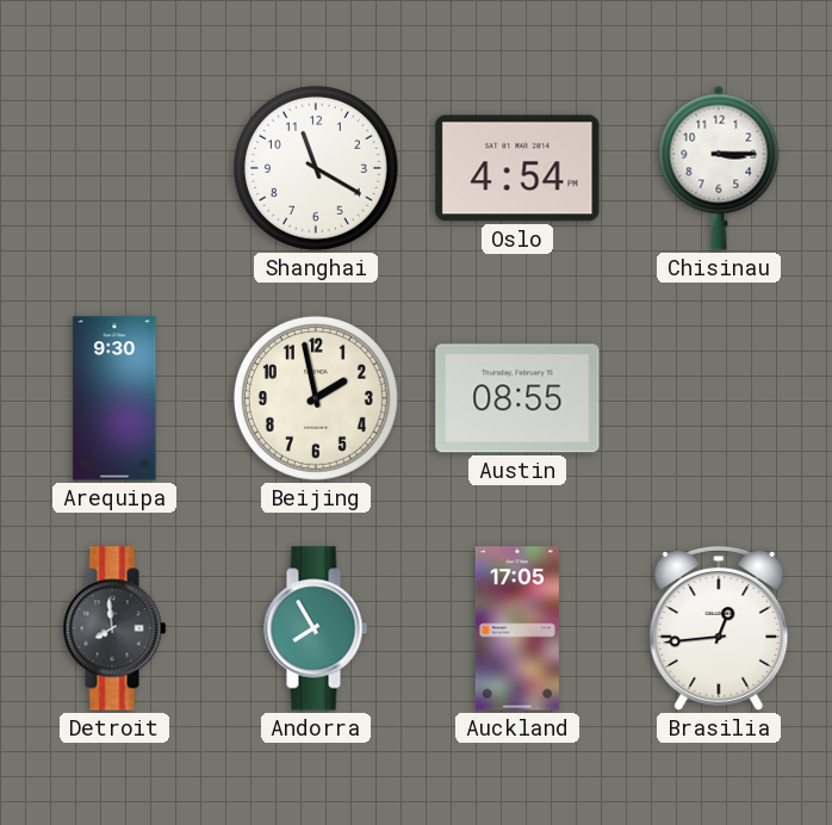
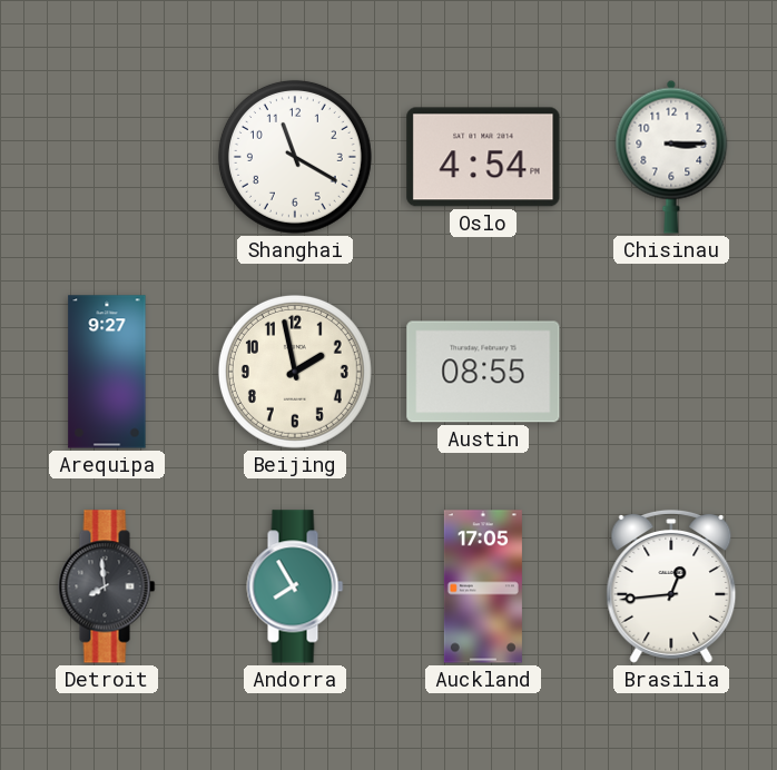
Arequipa: 9:30 -> 9:27
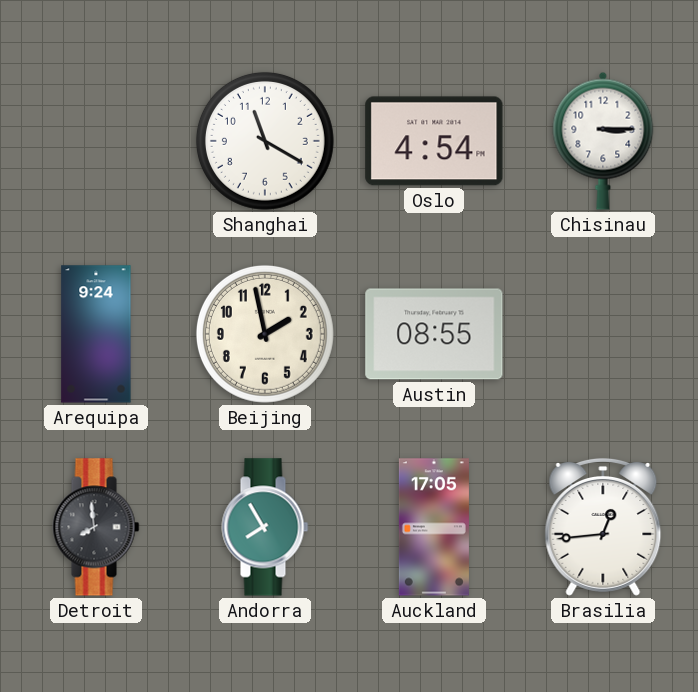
Arequipa: 9:27 -> 9:24
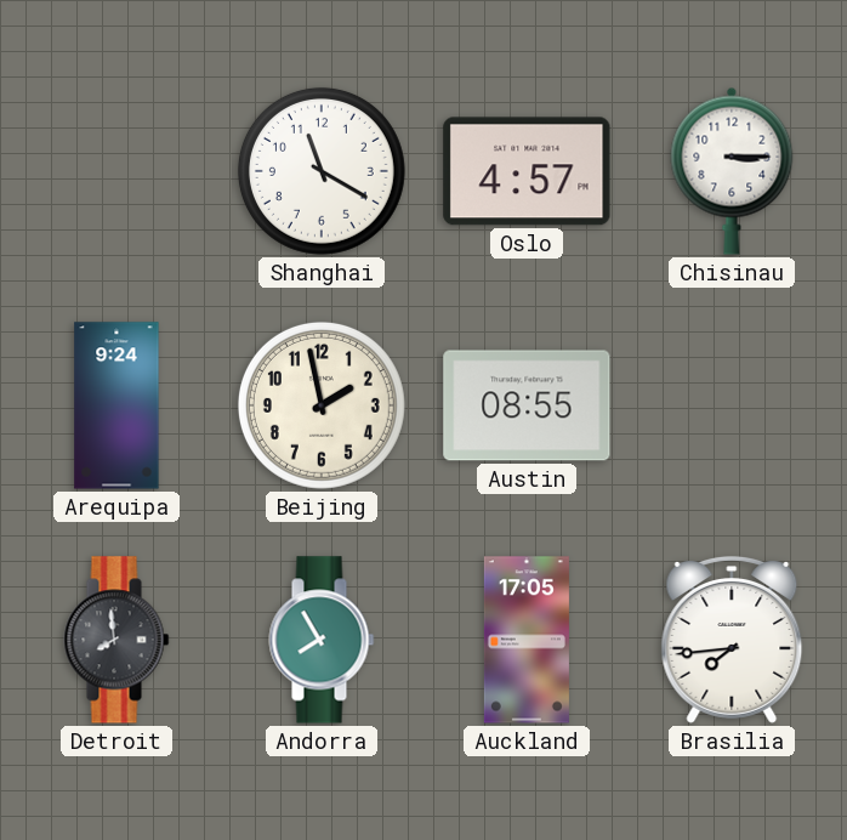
Oslo: 4:54 -> 4:57
Brasilia: 12:44 -> 7:44
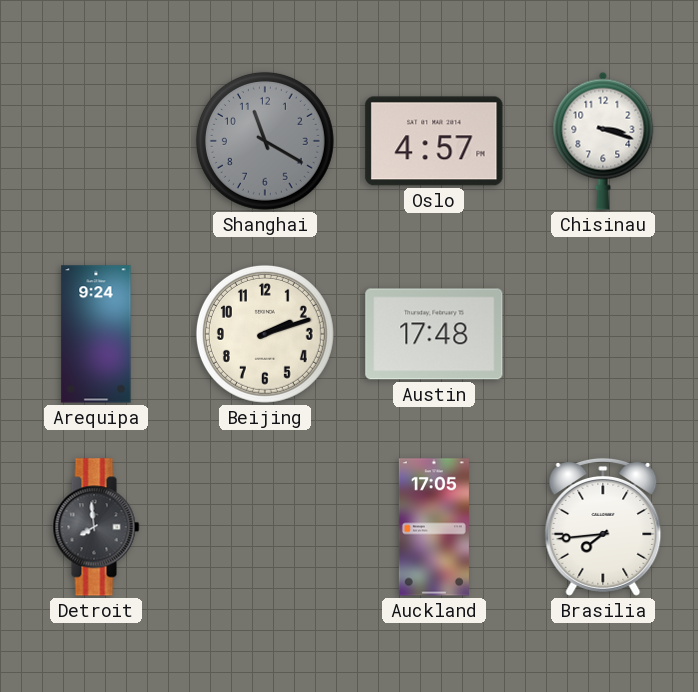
Shanghai dial: white -> grey
Chisinau: 3:15 -> 3:18
Beijing: 1:58 -> 2:12
Austin: 08:55 -> 17:48
Andorra: 7:55 -> none
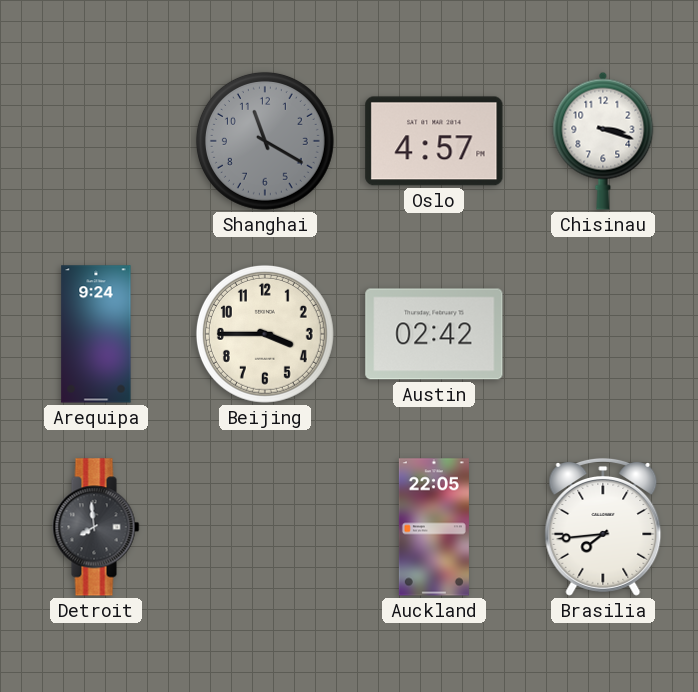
Beijing: 2:12 -> 3:45
Austin: 17:48 -> 02:42
Auckland: 17:05 -> 22:05
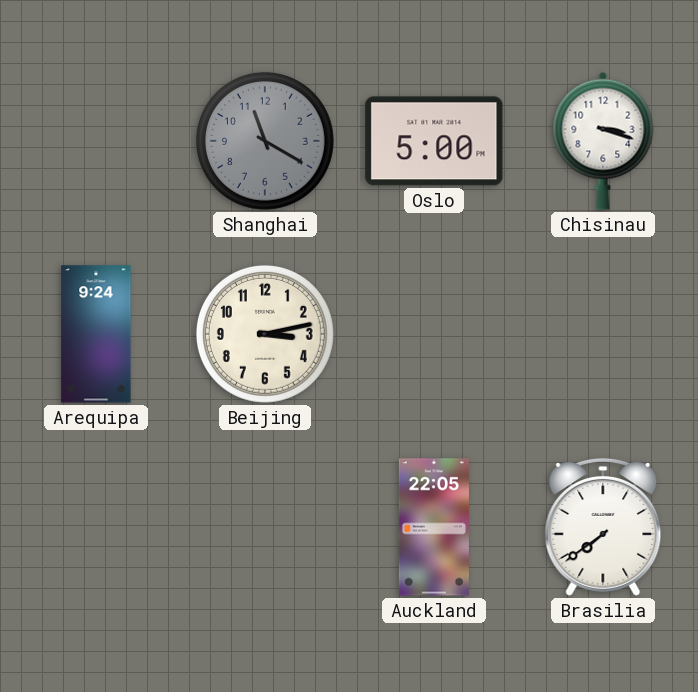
Oslo: 4:57 -> 5:00
Beijing: 3:45 -> 3:13
Austin: 02:42 -> none
Detroit: 7:59 -> none
Brasilia: 7:44 -> 7:39
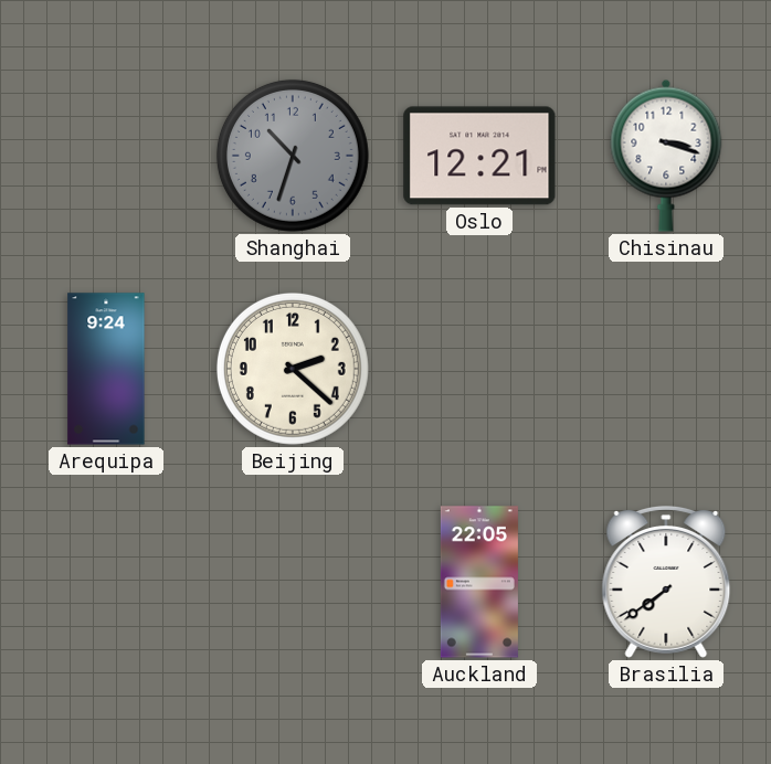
Shanghai: 11:20 -> 10:33
Oslo: 5:00 -> 12:21
Beijing: 3:13 -> 2:22
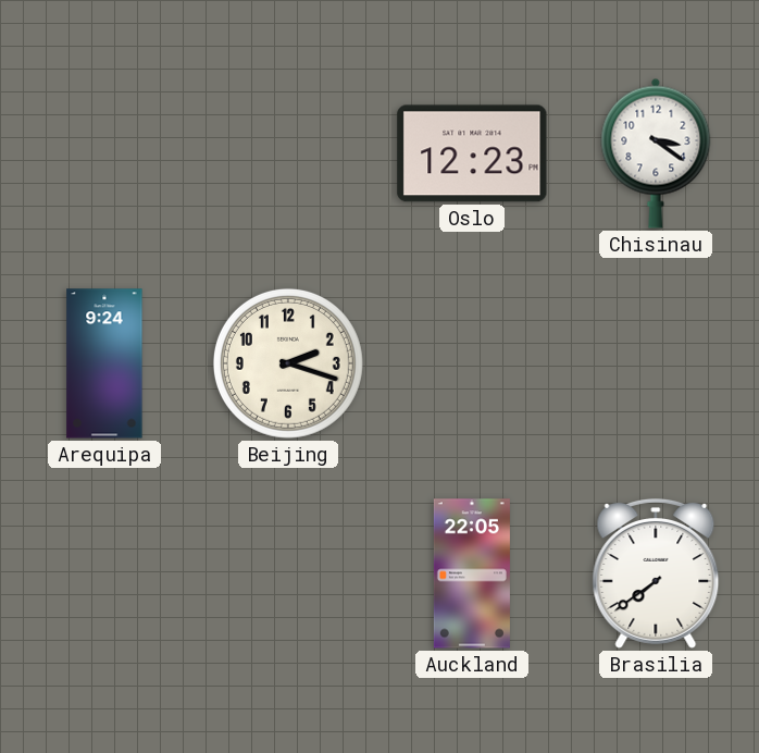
Shanghai: 10:33 -> none
Oslo: 12:21 -> 12:23
Chisinau: 3:18 -> 3:21
Beijing: 2:22 -> 2:18
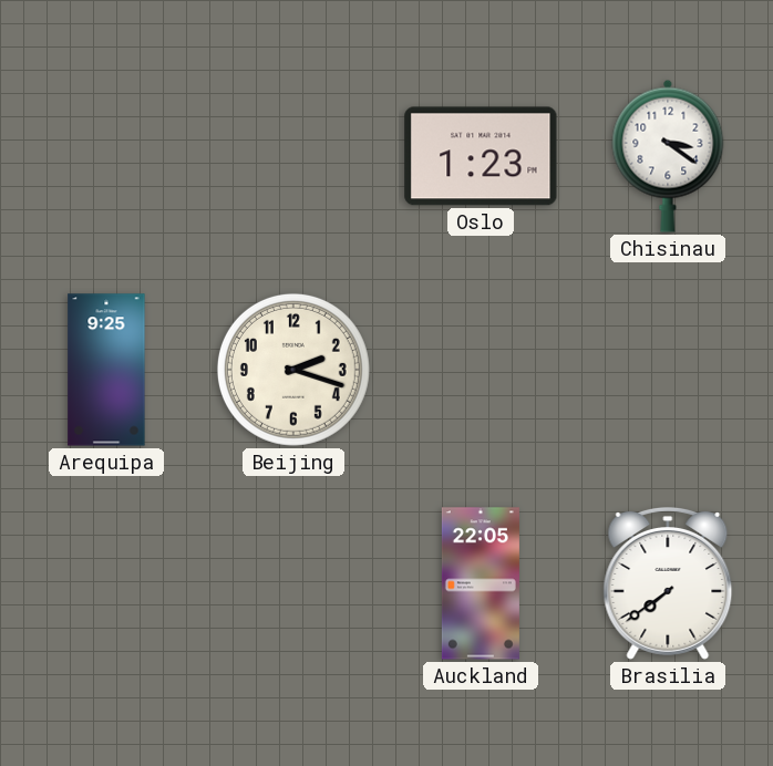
Oslo: 12:23 -> 1:23
Arequipa: 9:24 -> 9:25
